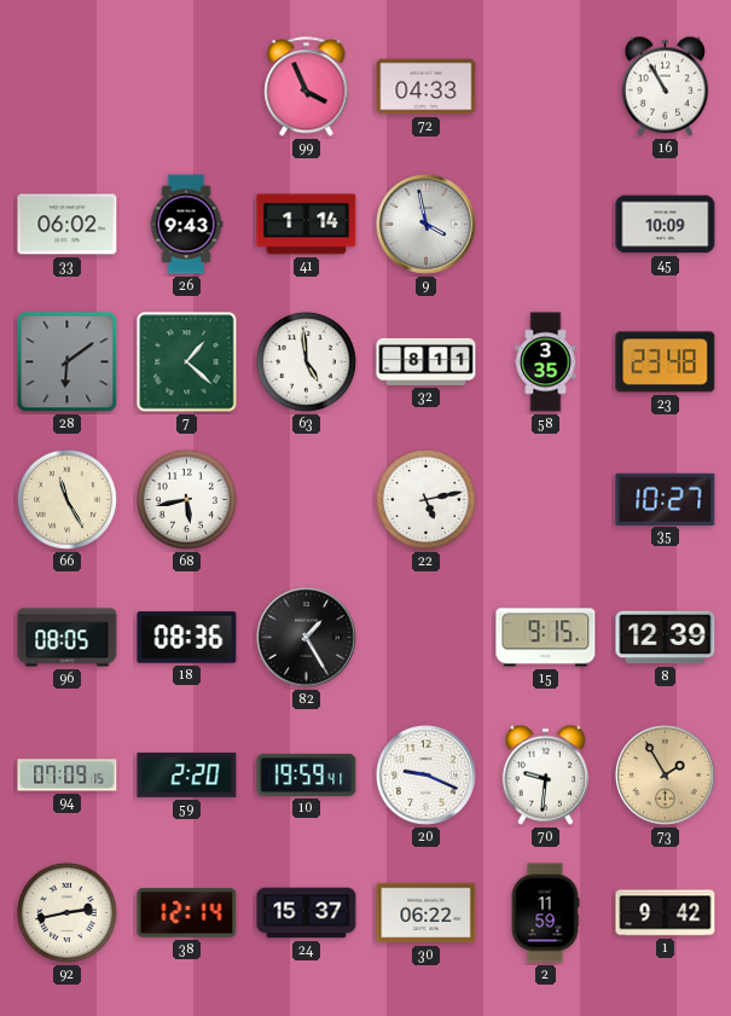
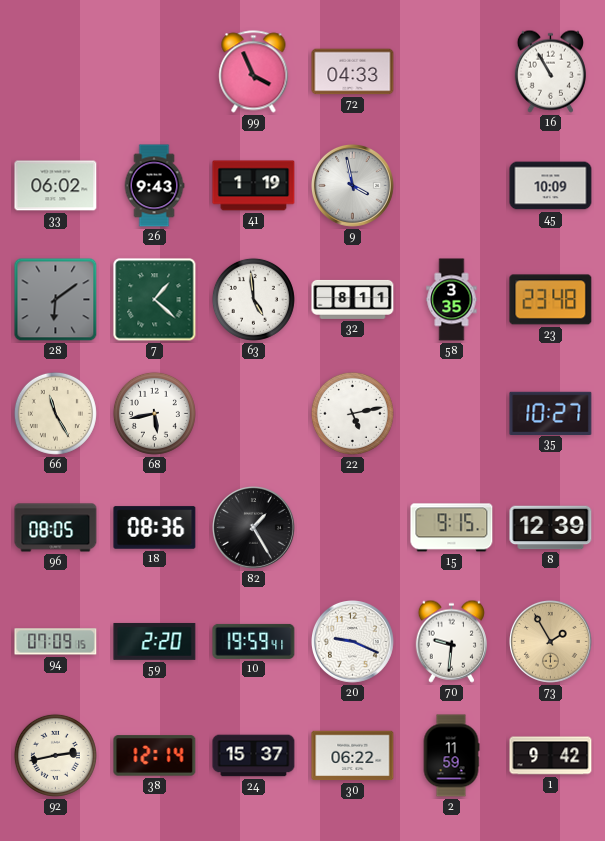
41: 1:14 -> 1:19
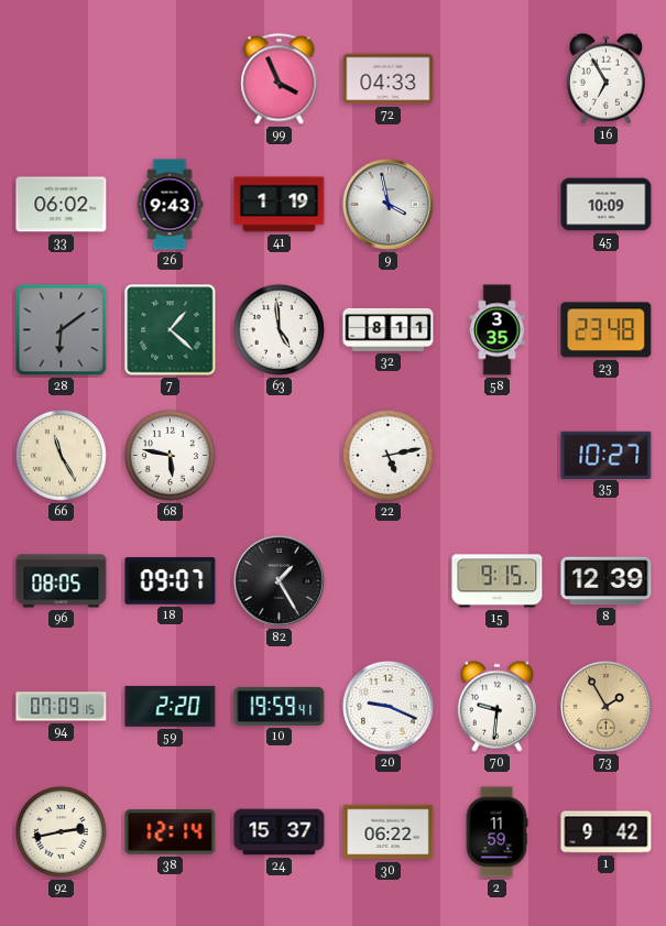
16: 10:55 -> 6:55
68: 5:43 -> 5:47
18: 08:36 -> 09:07
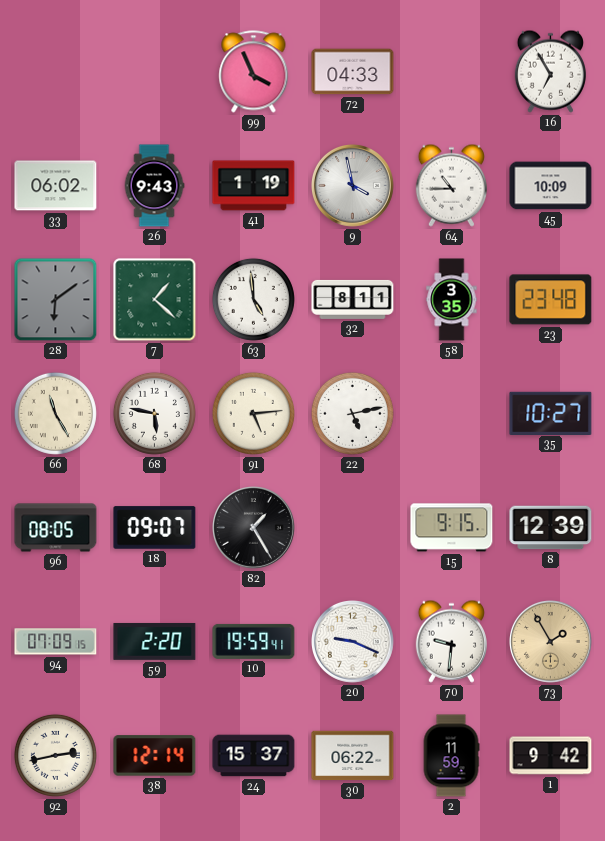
64: none -> 10:45
91: none -> 5:14
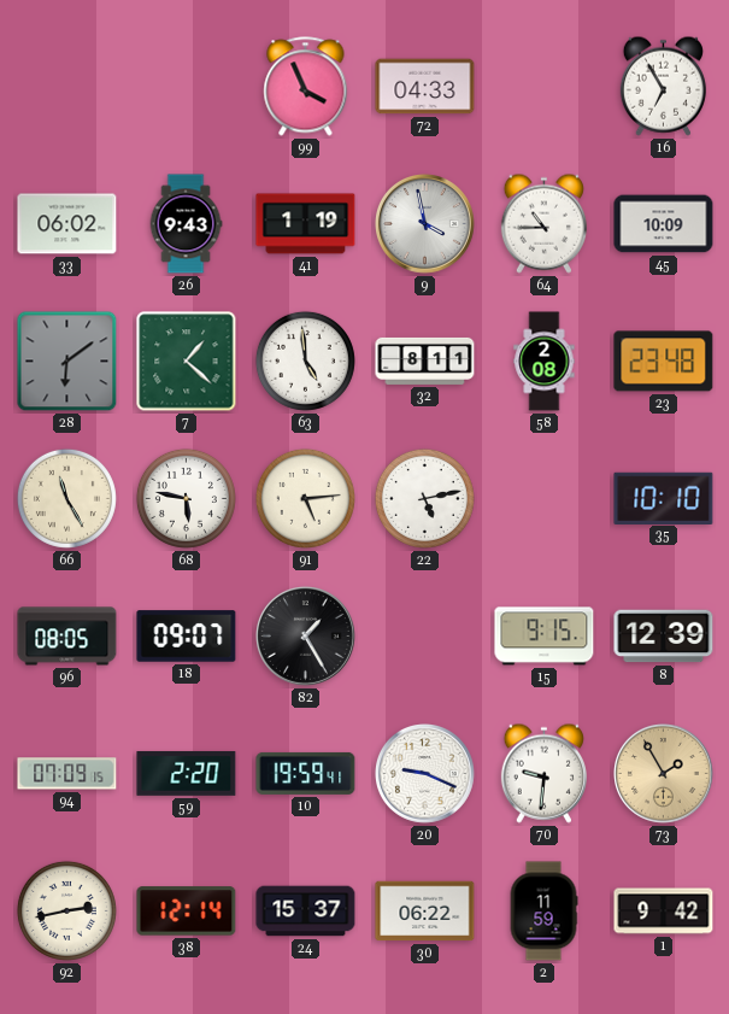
58: 3:35 -> 2:08
35: 10:27 -> 10:10
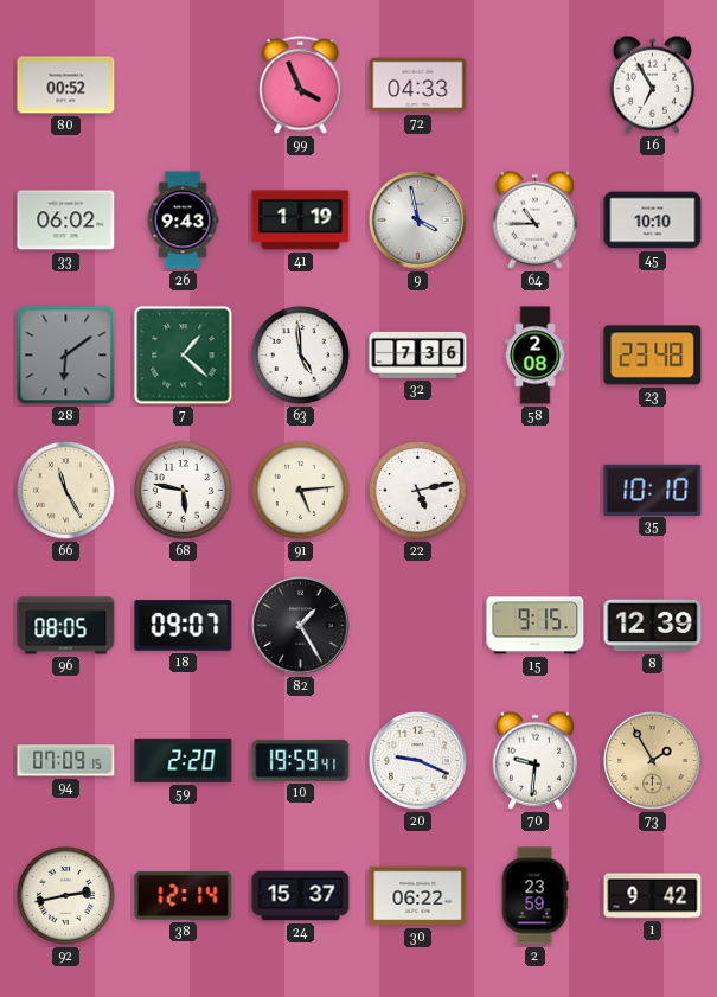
80: none -> 00:52
45: 10:09 -> 10:10
32: 8:11 -> 7:36
2: 11:59 -> 23:59
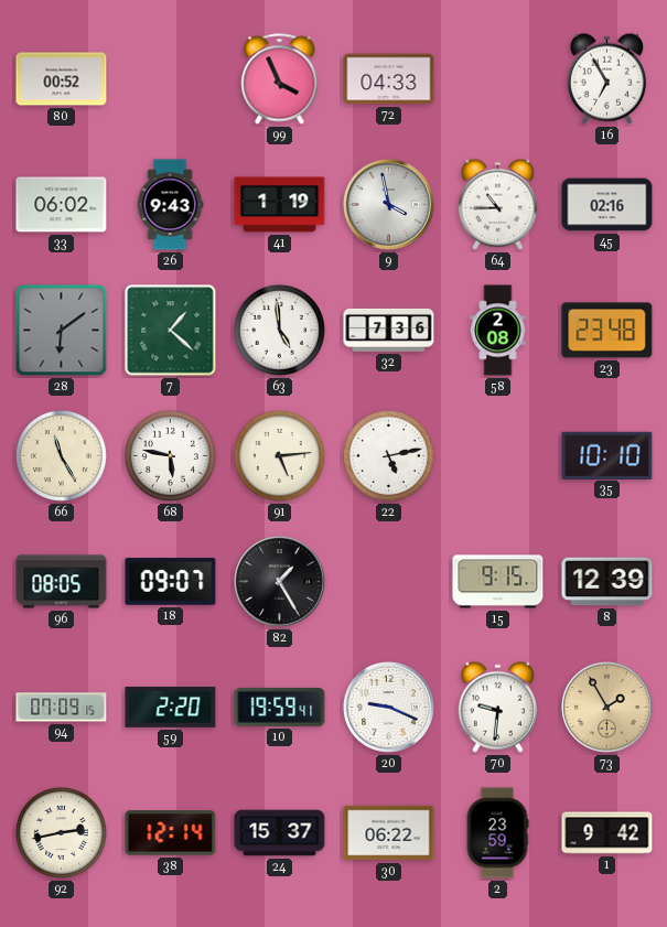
45: 10:10 -> 02:16
